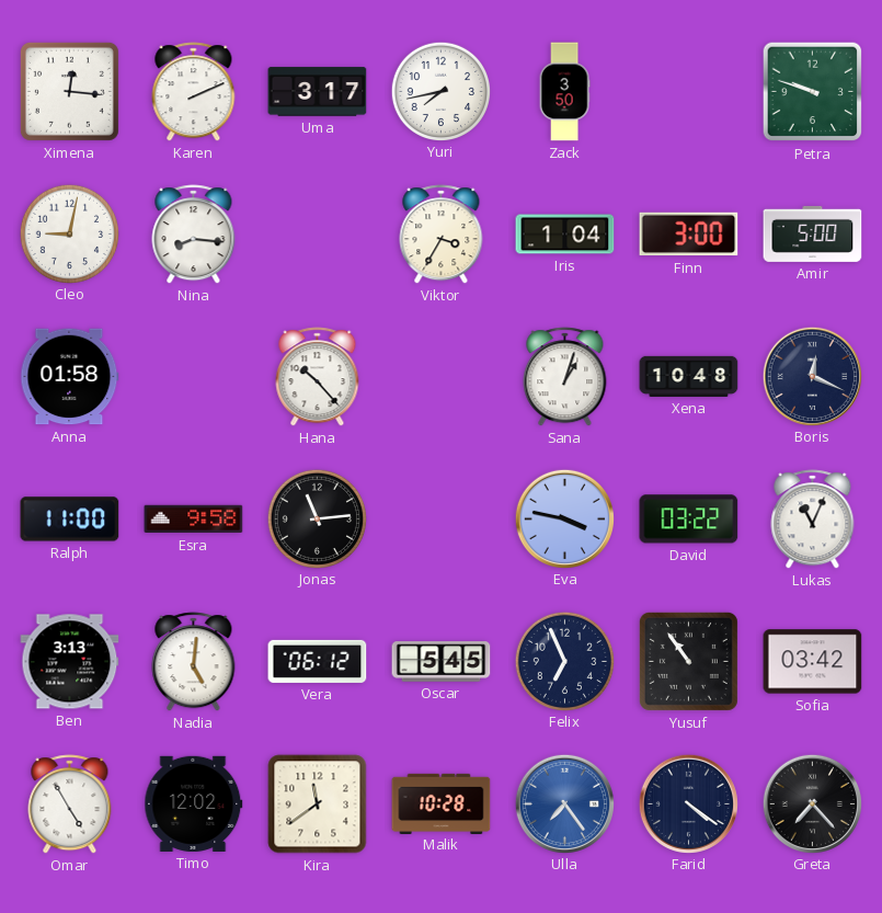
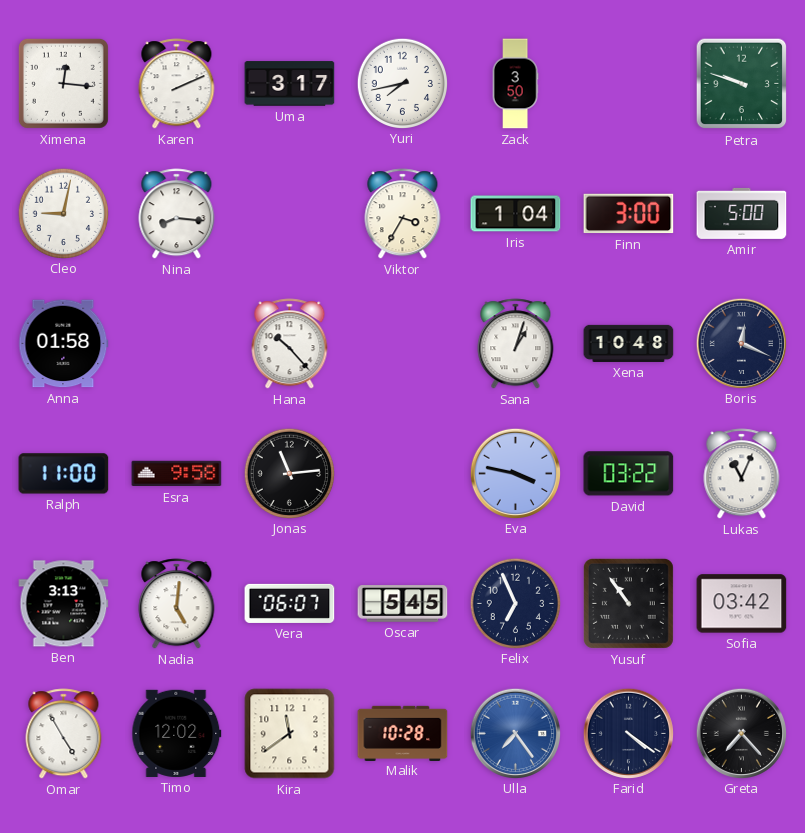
Vera: 06:12 -> 06:07
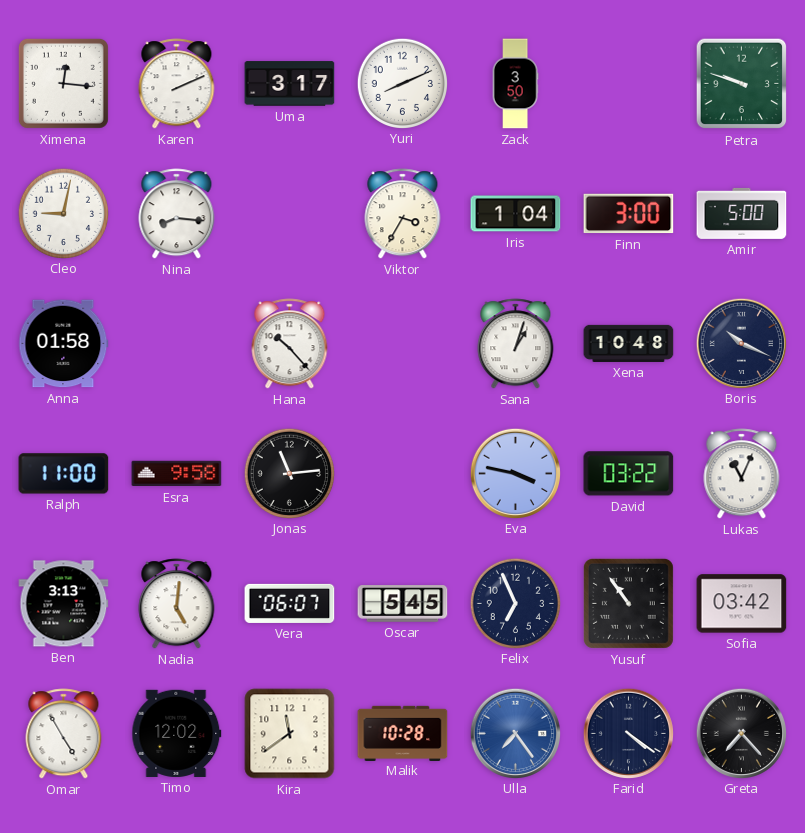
Yuri: 7:43 -> 8:11
Boris: 12:19 -> 10:19
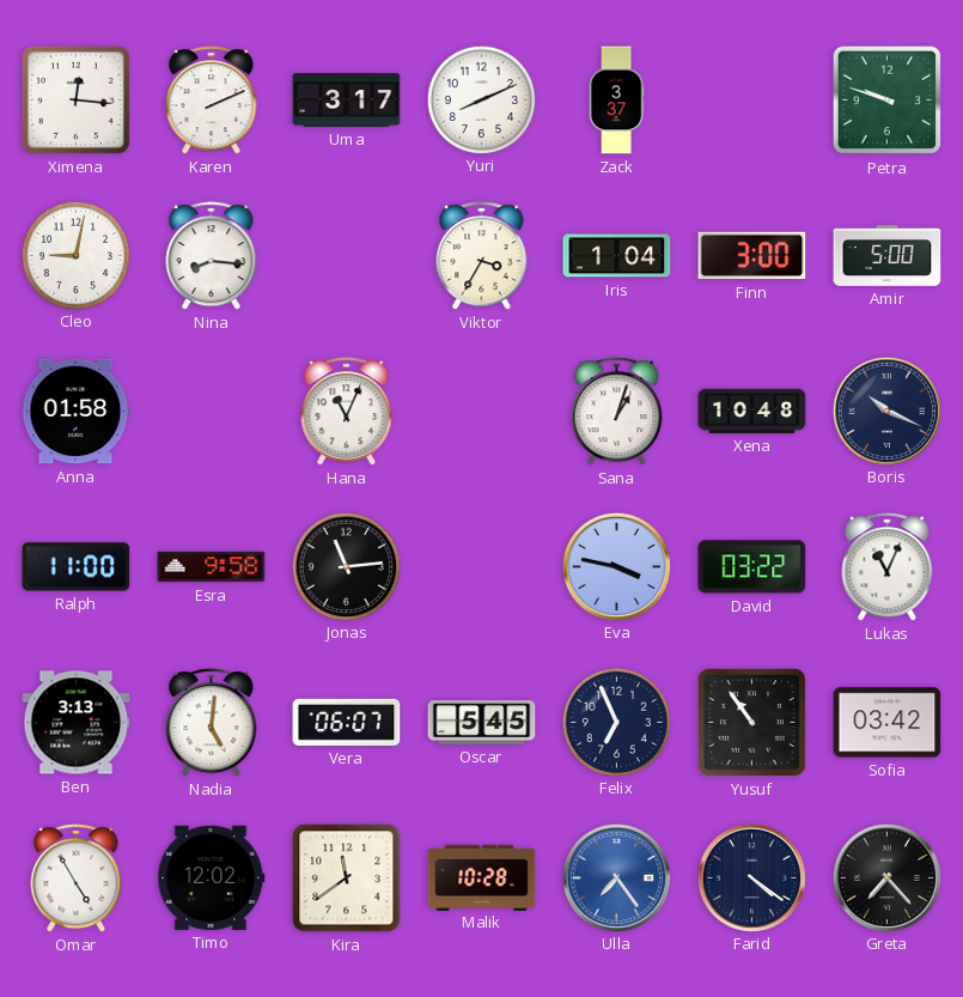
Zack: 3:50 -> 3:37
Hana: 10:23 -> 11:04
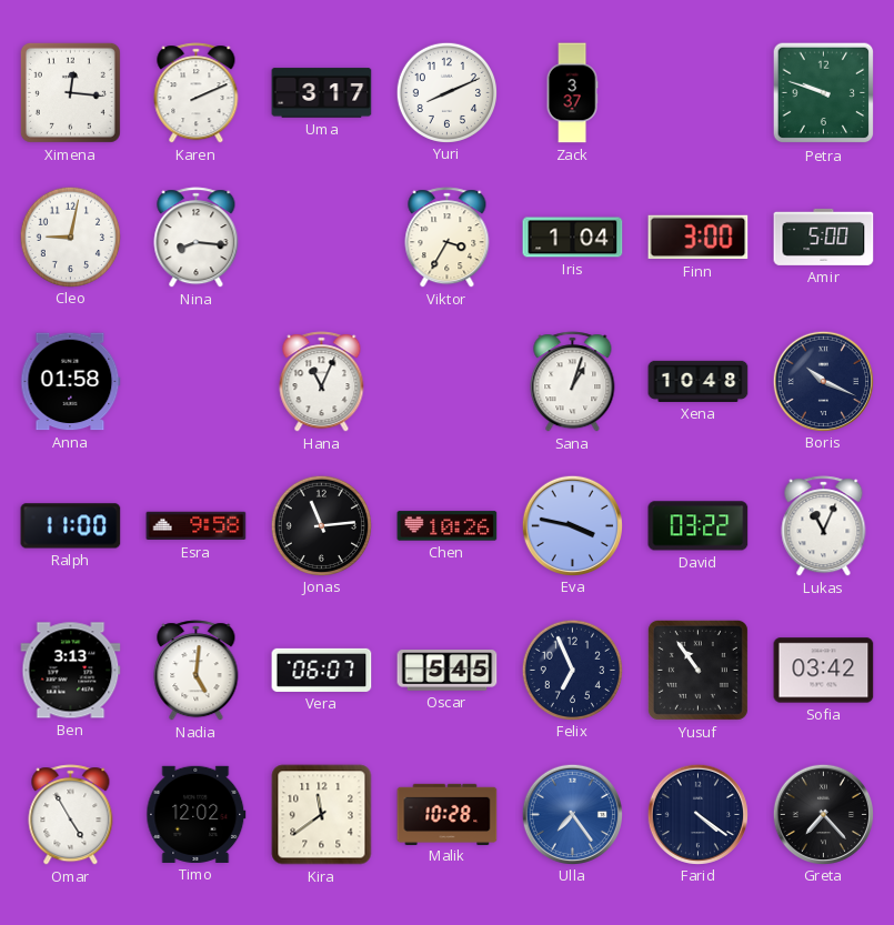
Chen: none -> 10:26
